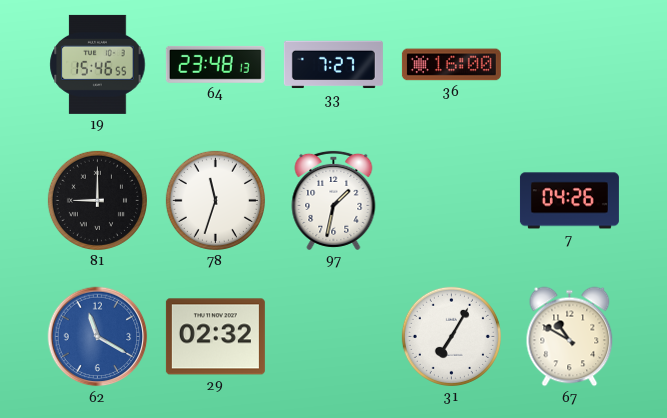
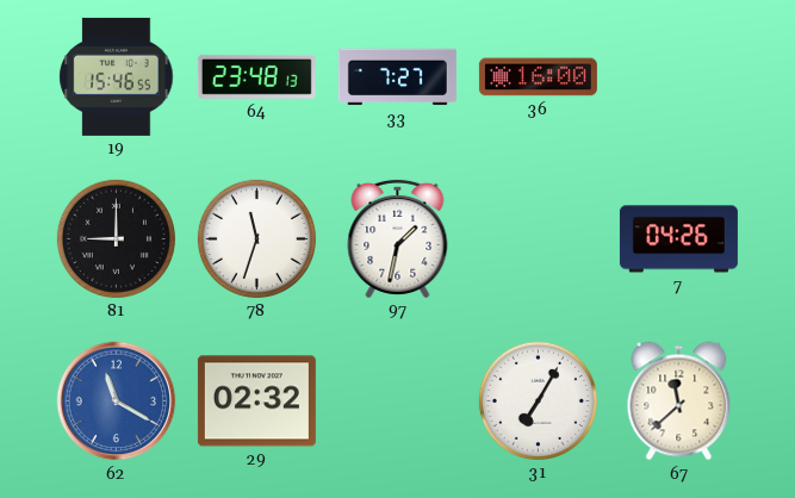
67: 10:50 -> 11:38
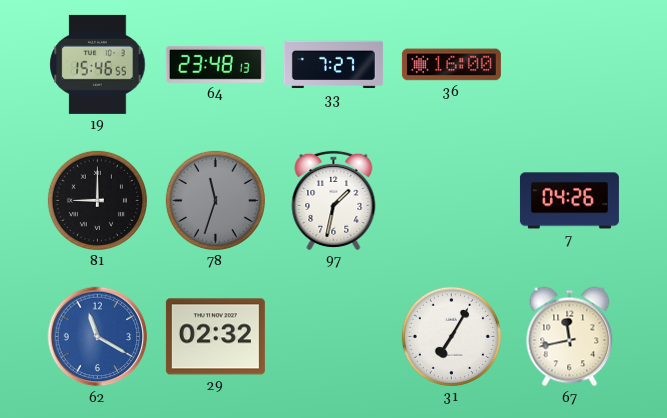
78 dial: white -> grey
67: 11:38 -> 11:43
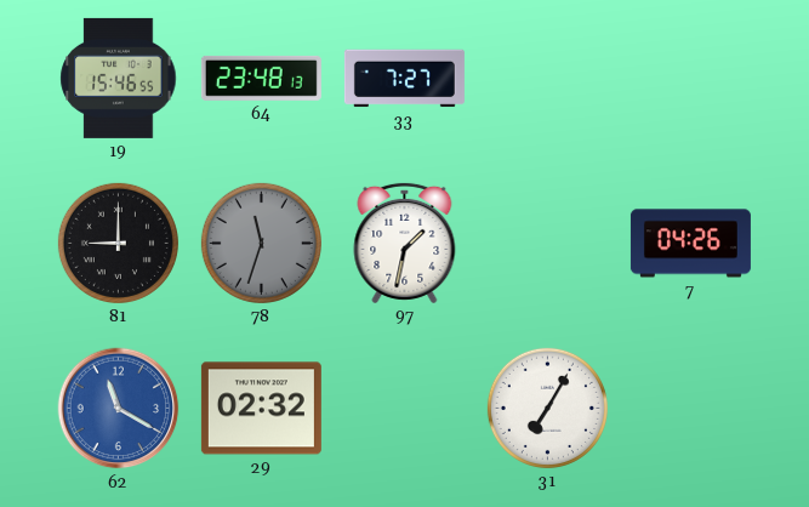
36: 16:00 -> none
67: 11:43 -> none
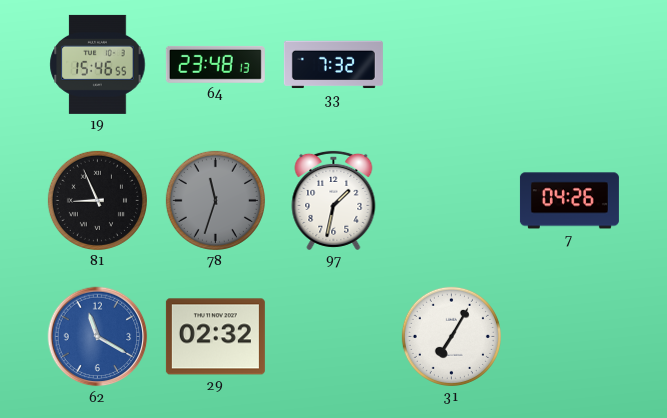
33: 7:27 -> 7:32
81: 9:00 -> 8:56
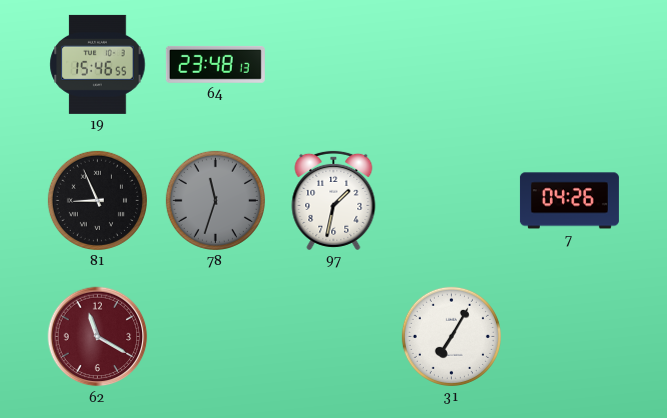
33: 7:32 -> none
62 dial: blue -> burgundy
29: 02:32 -> none
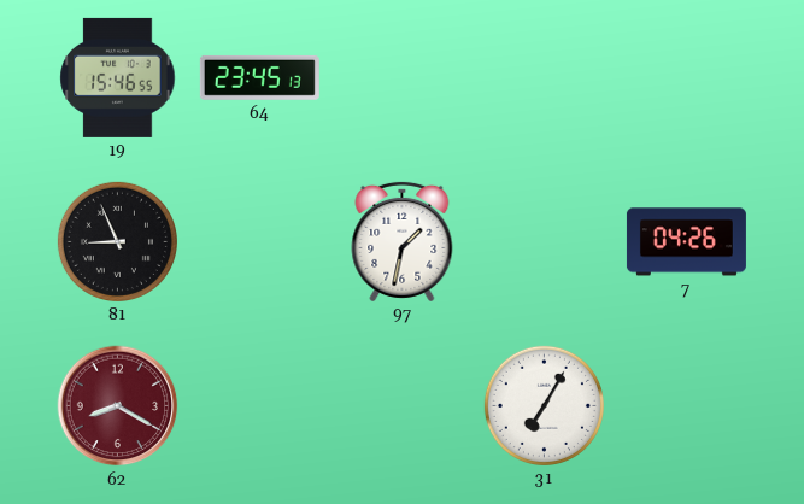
64: 23:48 -> 23:45
78: 11:33 -> none
62: 11:20 -> 8:20
